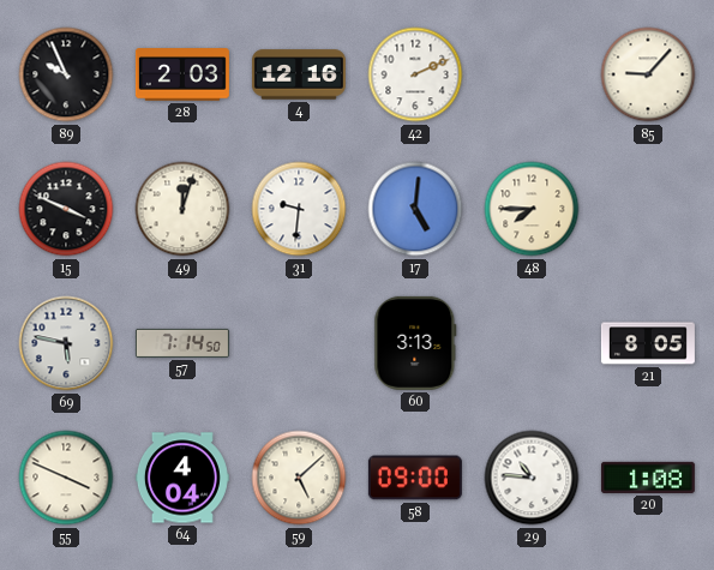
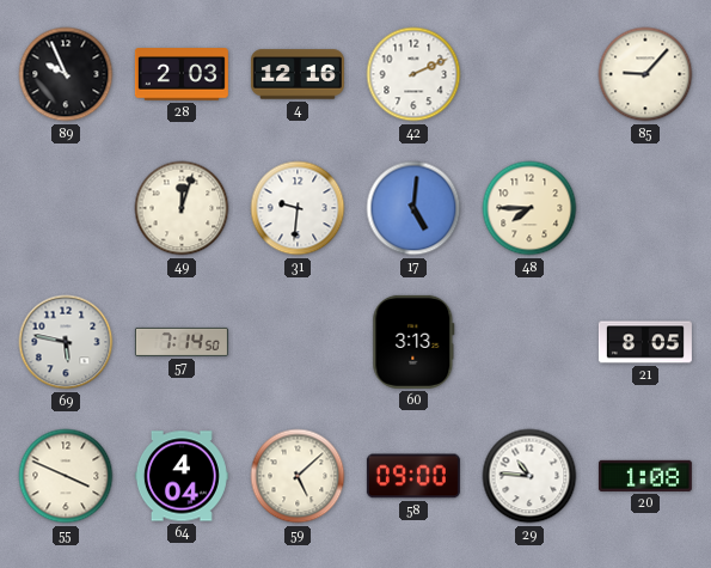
15: 3:49 -> none
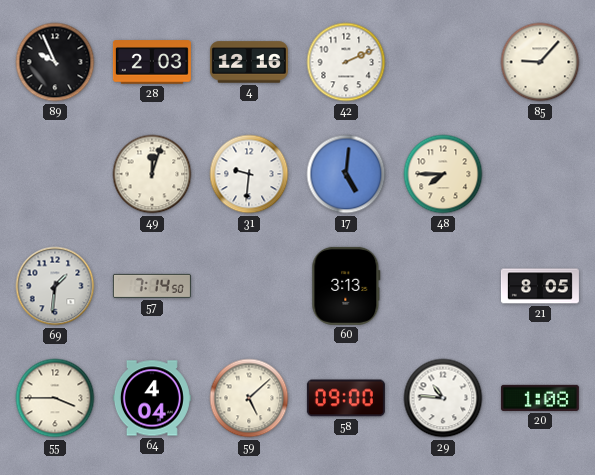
69: 5:47 -> 1:31
55: 3:49 -> 3:45
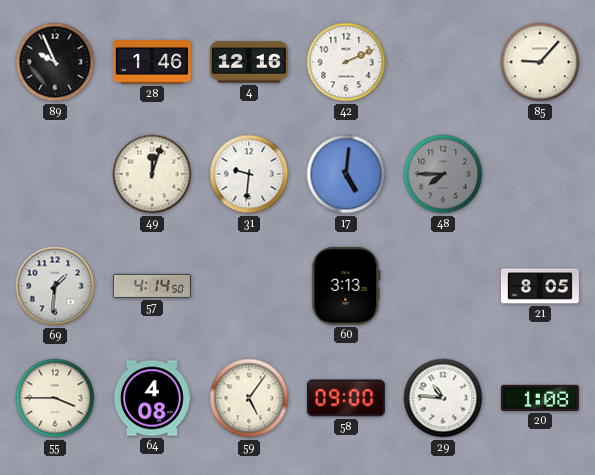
28: 2:03 -> 1:46
48 dial: cream -> grey
57: 7:14 -> 4:14
64: 4:04 -> 4:08
59: 5:08 -> 5:06
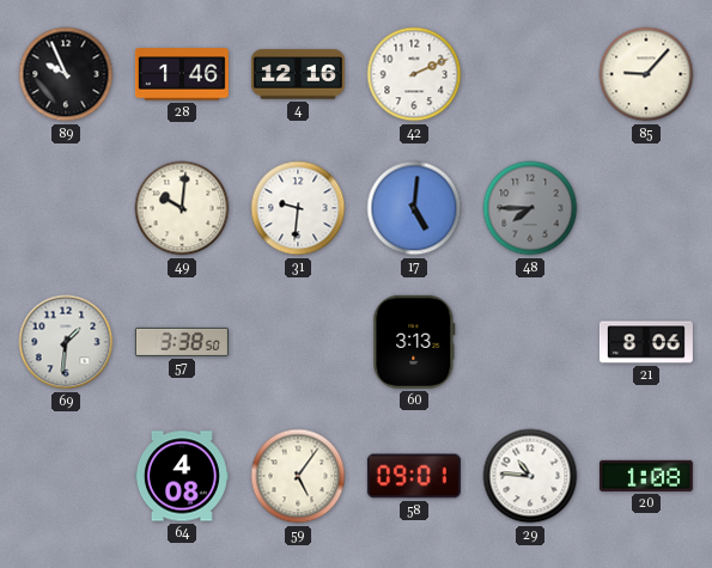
49: 12:03 -> 10:01
57: 4:14 -> 3:38
21: 8:05 -> 8:06
55: 3:45 -> none
58: 09:00 -> 09:01
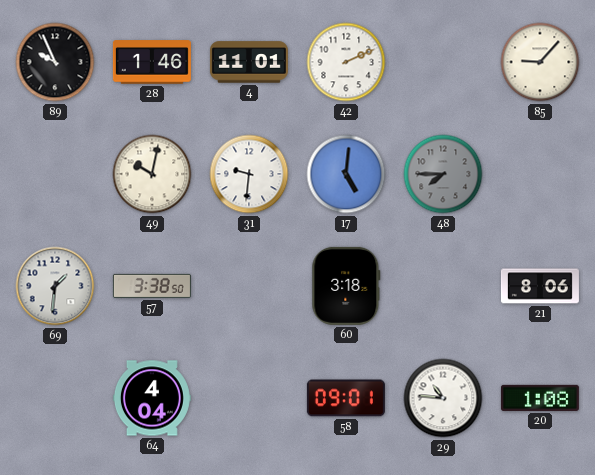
4: 12:16 -> 11:01
49: 10:01 -> 10:02
60: 3:13 -> 3:18
64: 4:08 -> 4:04
59: 5:06 -> none
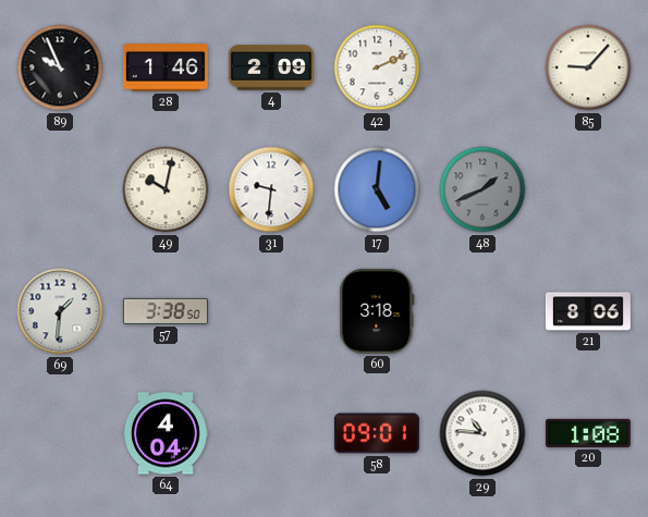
4: 11:01 -> 2:09
48: 7:45 -> 1:41
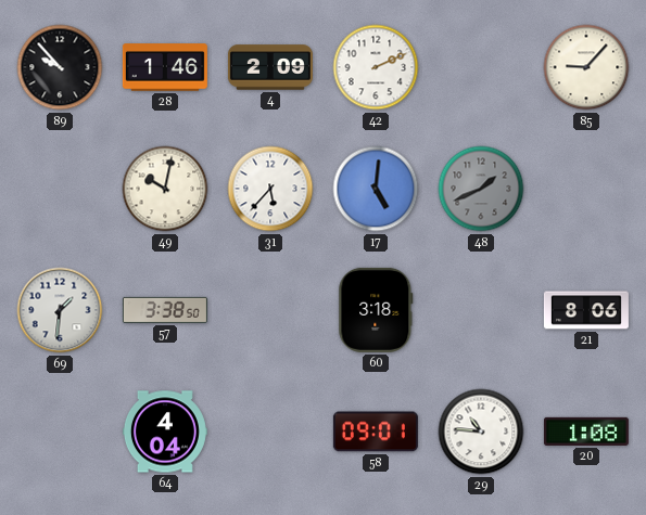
89: 9:56 -> 9:53
31: 9:31 -> 5:37
